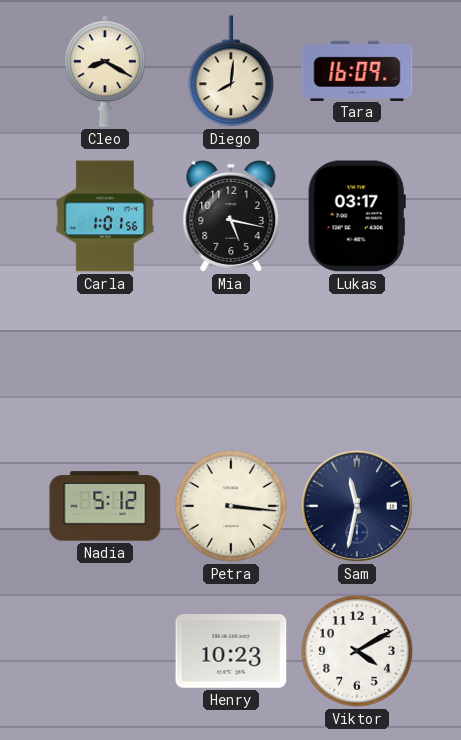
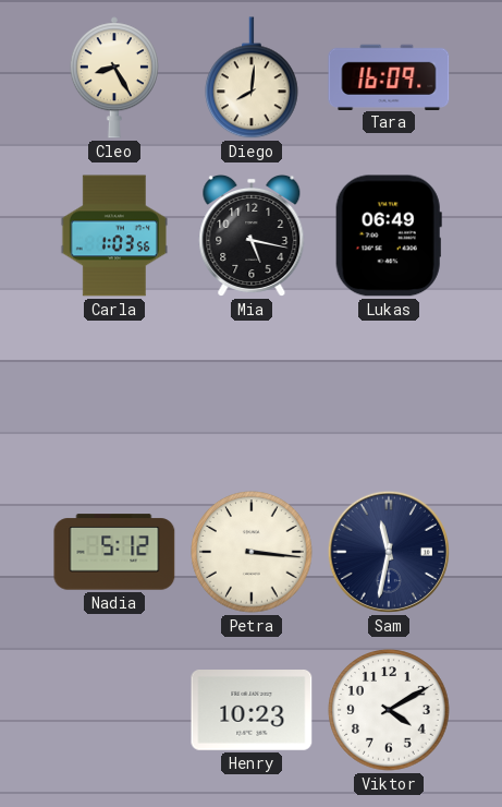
Cleo: 8:20 -> 8:25
Carla: 1:01 -> 1:03
Lukas: 03:17 -> 06:49
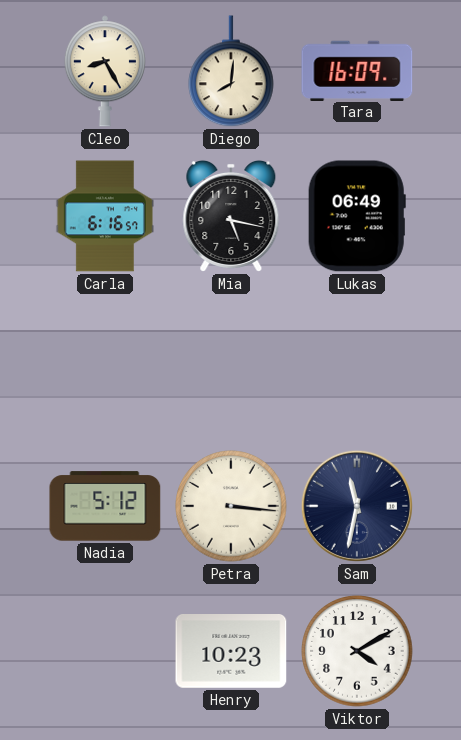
Carla: 1:03 -> 6:16
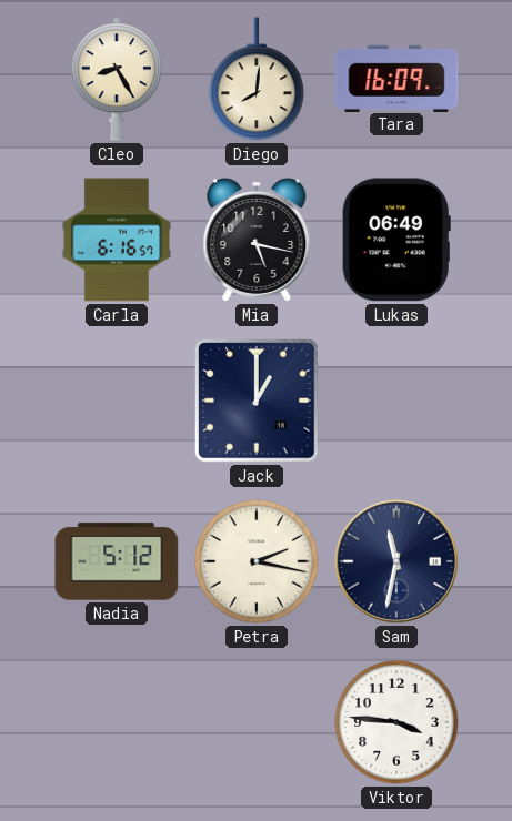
Jack: none -> 1:00
Petra: 3:16 -> 2:17
Henry: 10:23 -> none
Viktor: 4:10 -> 3:46
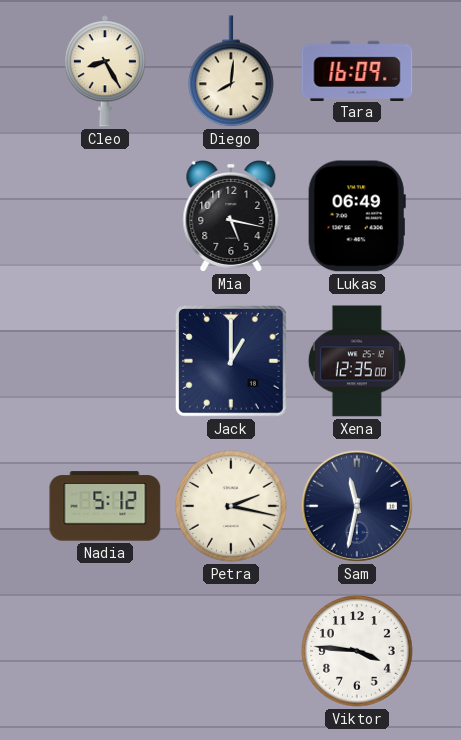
Carla: 6:16 -> none
Xena: none -> 12:35
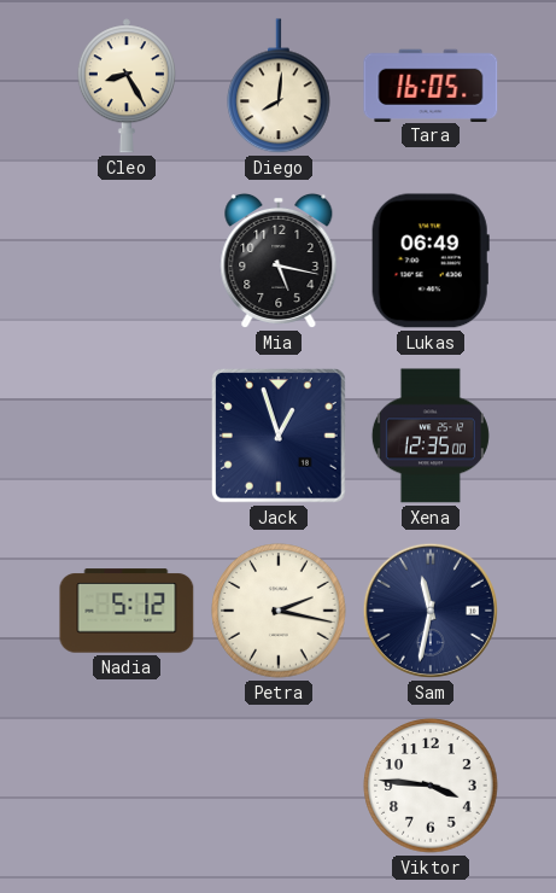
Tara: 16:09 -> 16:05
Jack: 1:00 -> 12:57
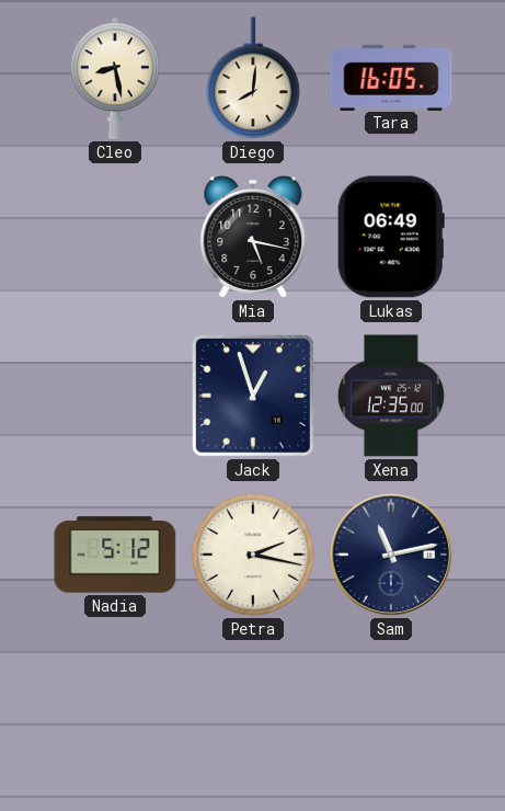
Cleo: 8:25 -> 8:28
Sam: 11:32 -> 11:13
Viktor: 3:46 -> none
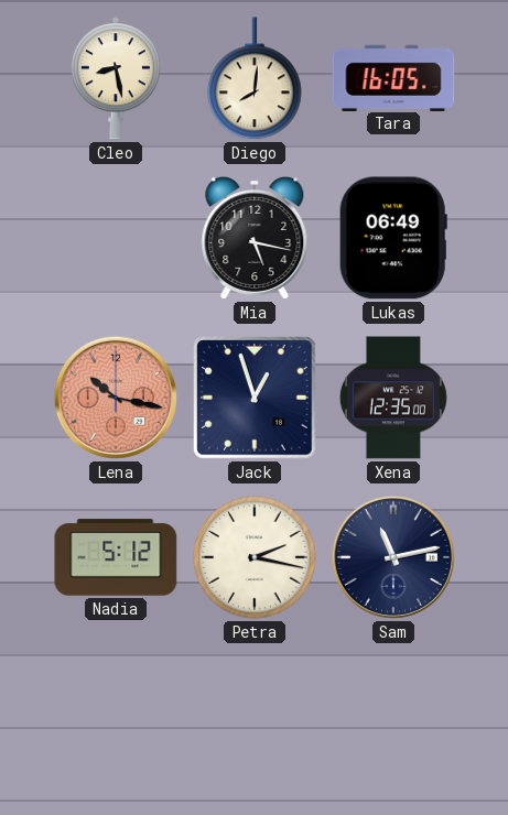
Lena: none -> 10:17
